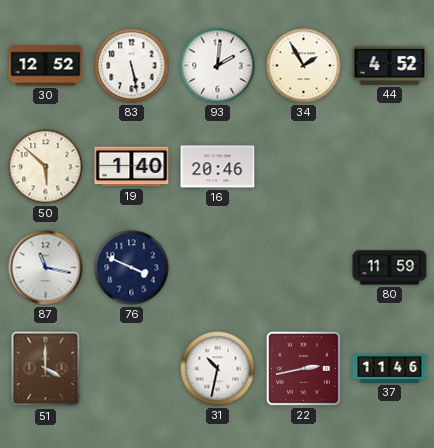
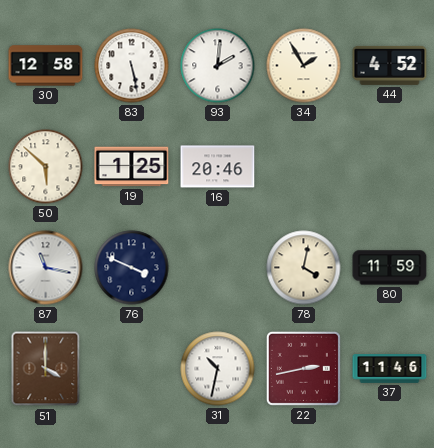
30: 12:52 -> 12:58
19: 1:40 -> 1:25
78: none -> 4:02
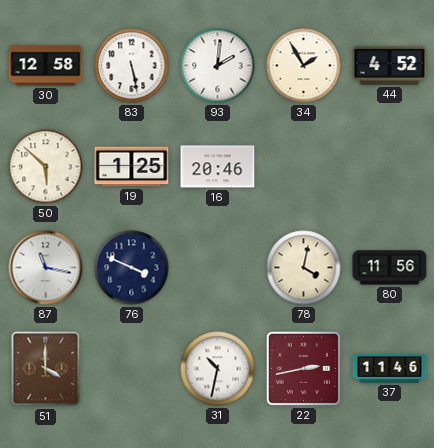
80: 11:59 -> 11:56
